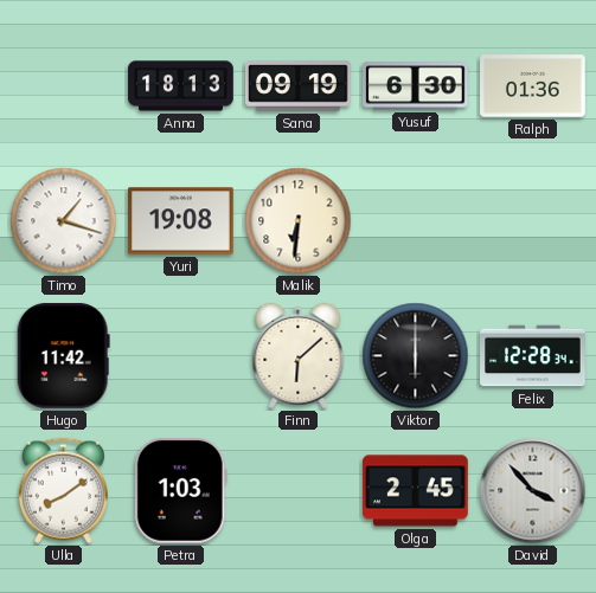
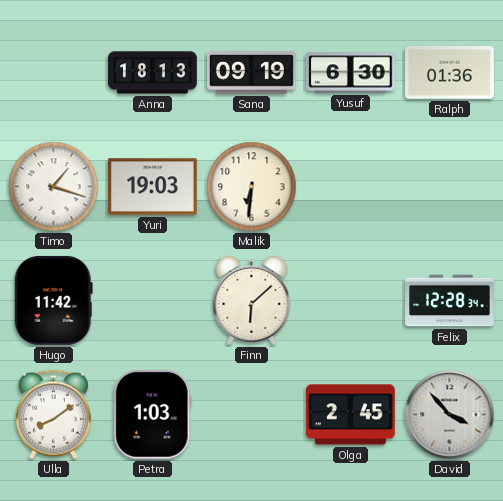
Yuri: 19:08 -> 19:03
Viktor: 6:00 -> none
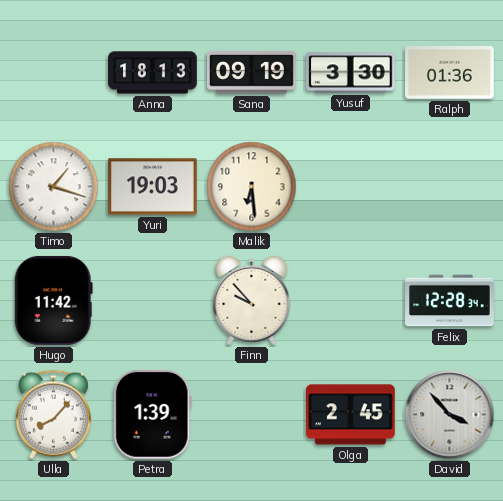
Yusuf: 6:30 -> 3:30
Malik: 6:31 -> 6:29
Finn: 6:08 -> 9:53
Ulla: 8:09 -> 8:07
Petra: 1:03 -> 1:39
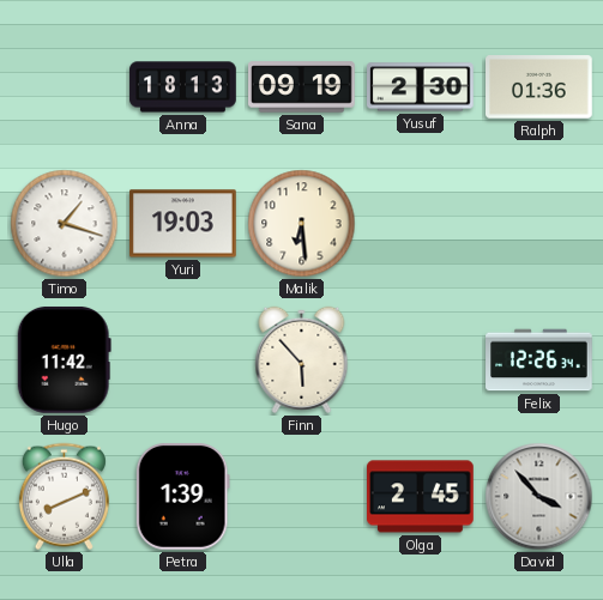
Yusuf: 3:30 -> 2:30
Finn: 9:53 -> 5:53
Felix: 12:28 -> 12:26
Ulla: 8:07 -> 8:11
